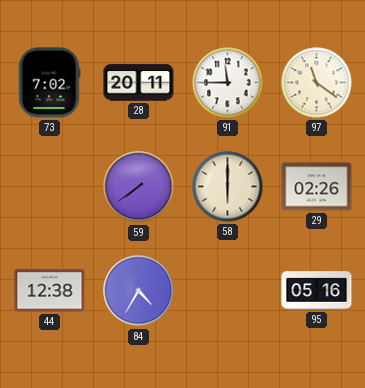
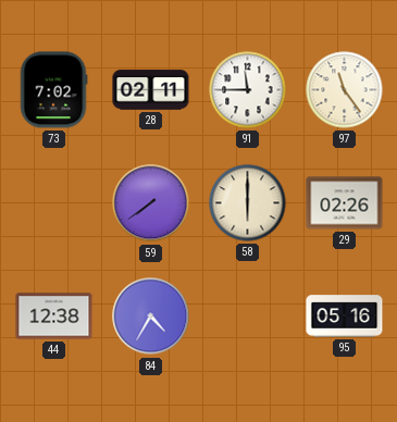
28: 20:11 -> 02:11
97: 11:21 -> 11:24
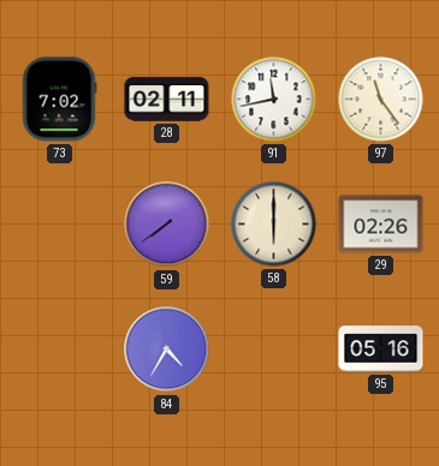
91: 11:45 -> 11:43
44: 12:38 -> none
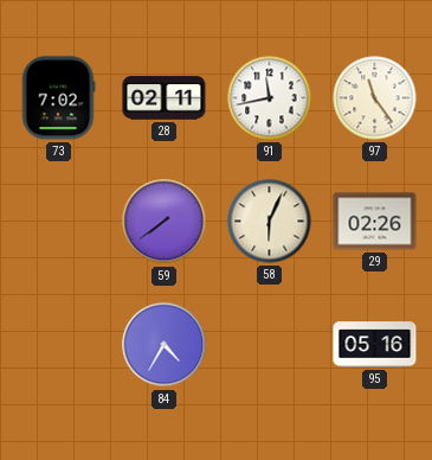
58: 6:00 -> 6:04
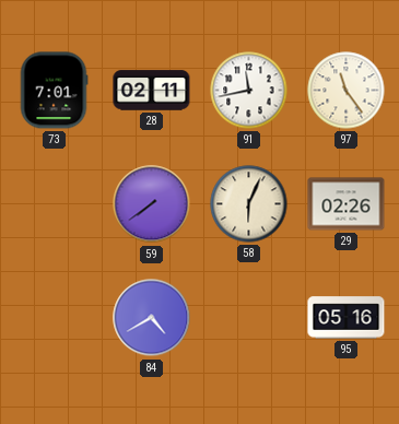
73: 7:02 -> 7:01
84: 4:35 -> 4:40
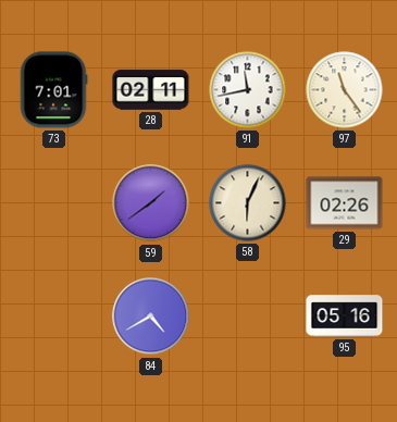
59: 7:39 -> 1:39
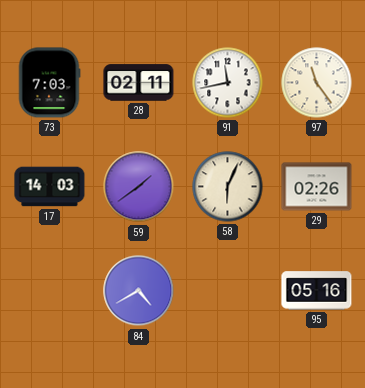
73: 7:01 -> 7:03
17: none -> 14:03
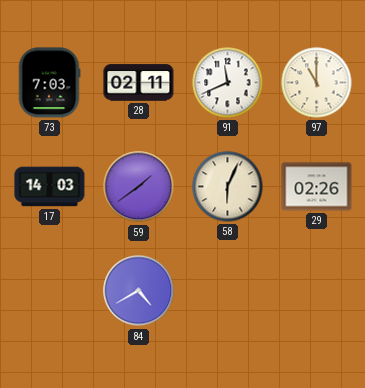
91: 11:43 -> 11:41
97: 11:24 -> 11:00
95: 05:16 -> none
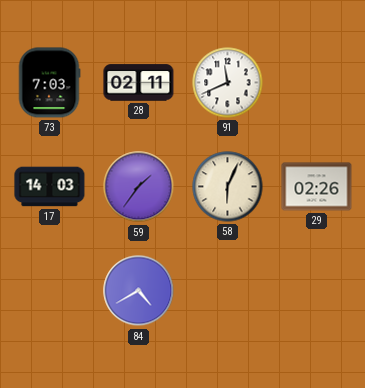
97: 11:00 -> none
59: 1:39 -> 1:36
